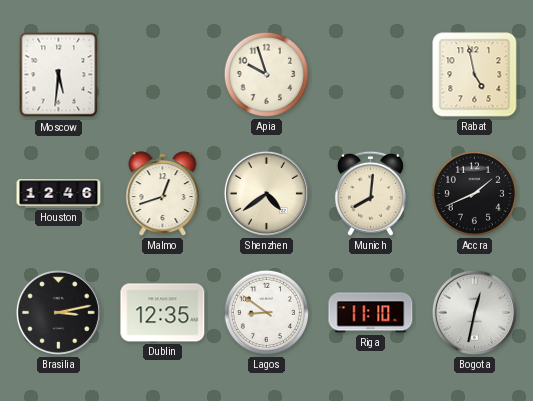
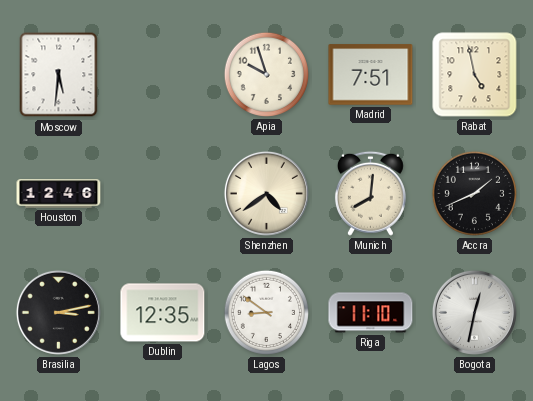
Madrid: none -> 7:51
Malmo: 12:42 -> none
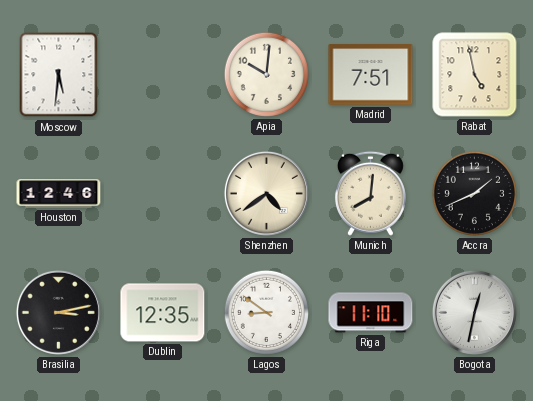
Apia: 9:57 -> 10:01
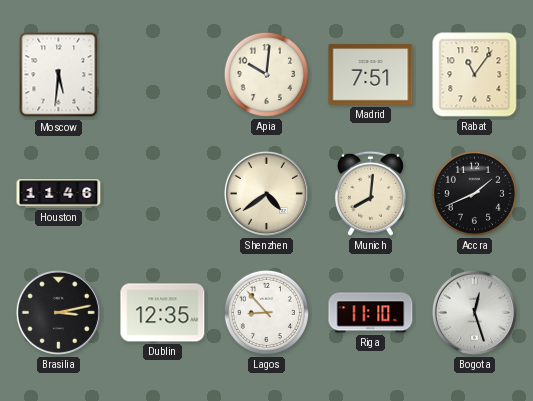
Rabat: 4:58 -> 11:06
Houston: 12:46 -> 11:46
Lagos: 8:51 -> 8:53
Bogota: 12:32 -> 12:27
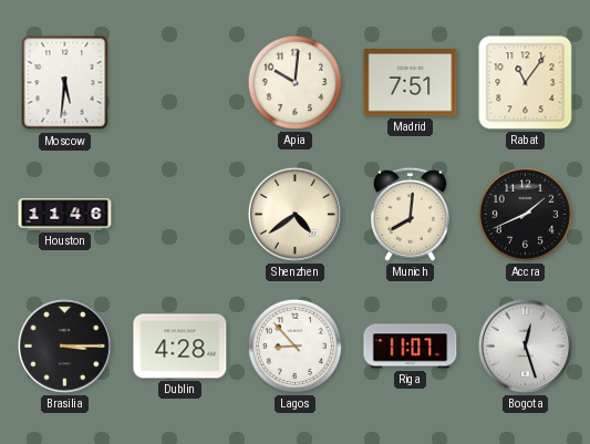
Brasilia: 3:13 -> 3:15
Dublin: 12:35 -> 4:28
Riga: 11:10 -> 11:07
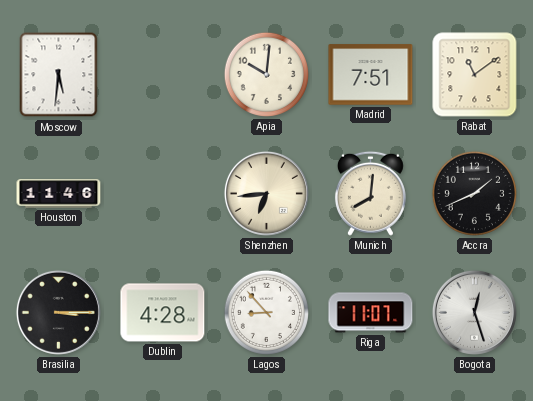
Rabat: 11:06 -> 11:09
Shenzhen: 4:39 -> 6:44
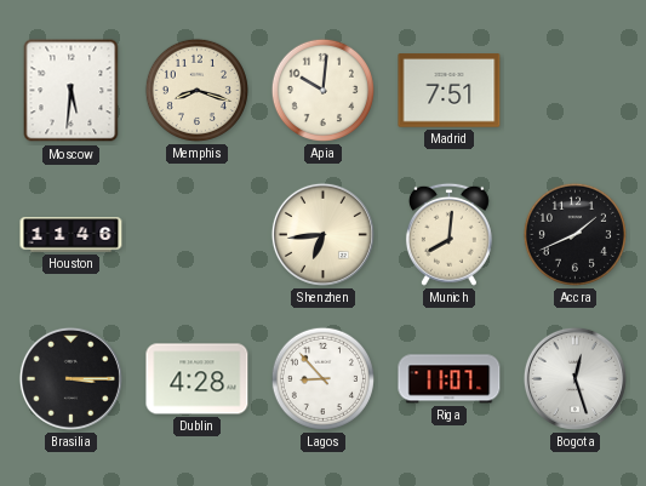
Memphis: none -> 8:18
Rabat: 11:09 -> none
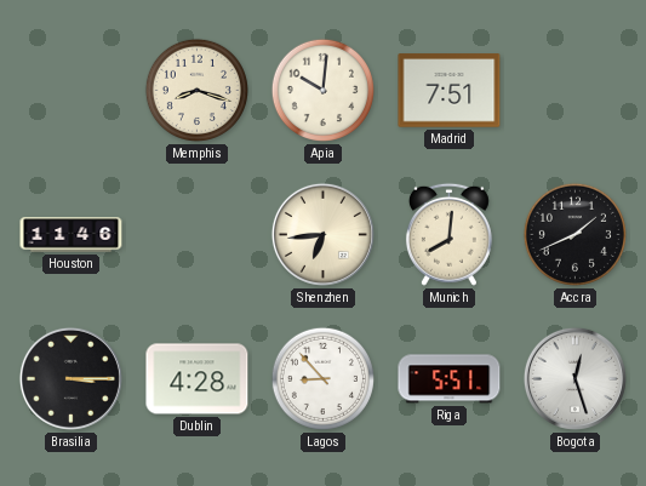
Moscow: 5:31 -> none
Riga: 11:07 -> 5:51
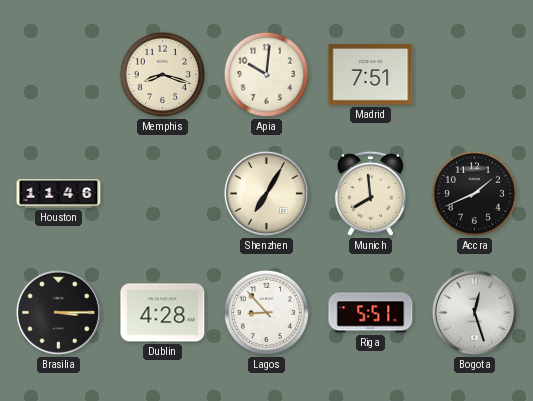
Shenzhen: 6:44 -> 7:05
Munich: 8:01 -> 7:59
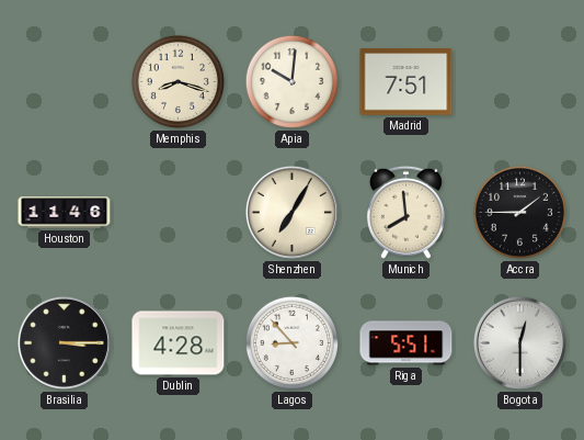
Accra: 1:41 -> 1:45
Bogota: 12:27 -> 12:30
